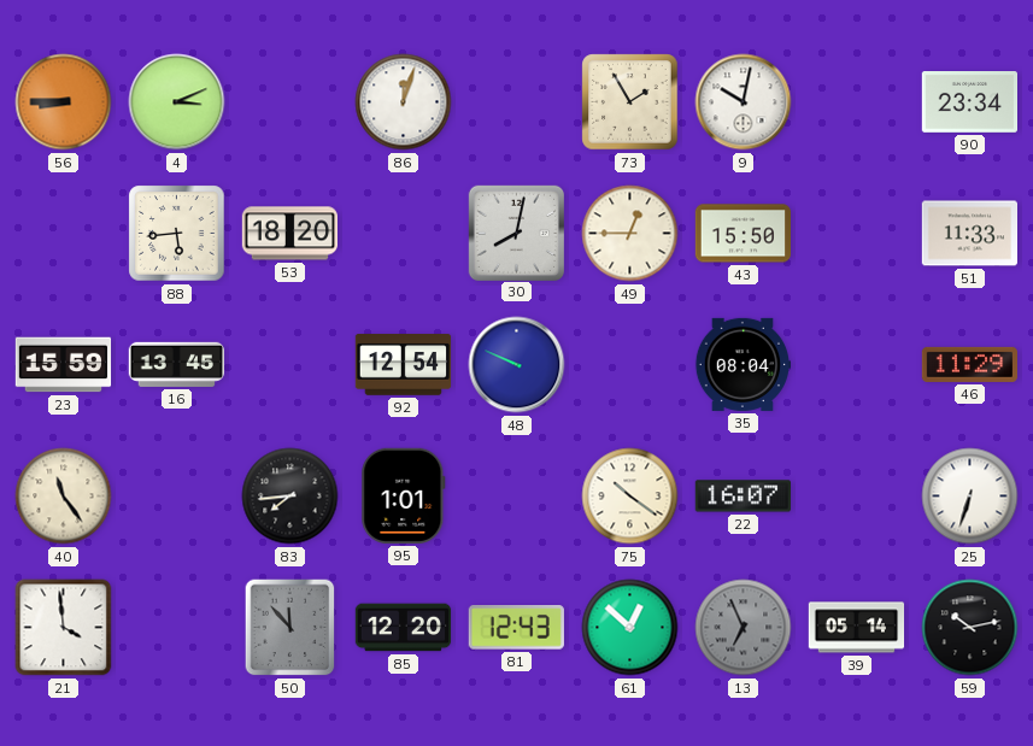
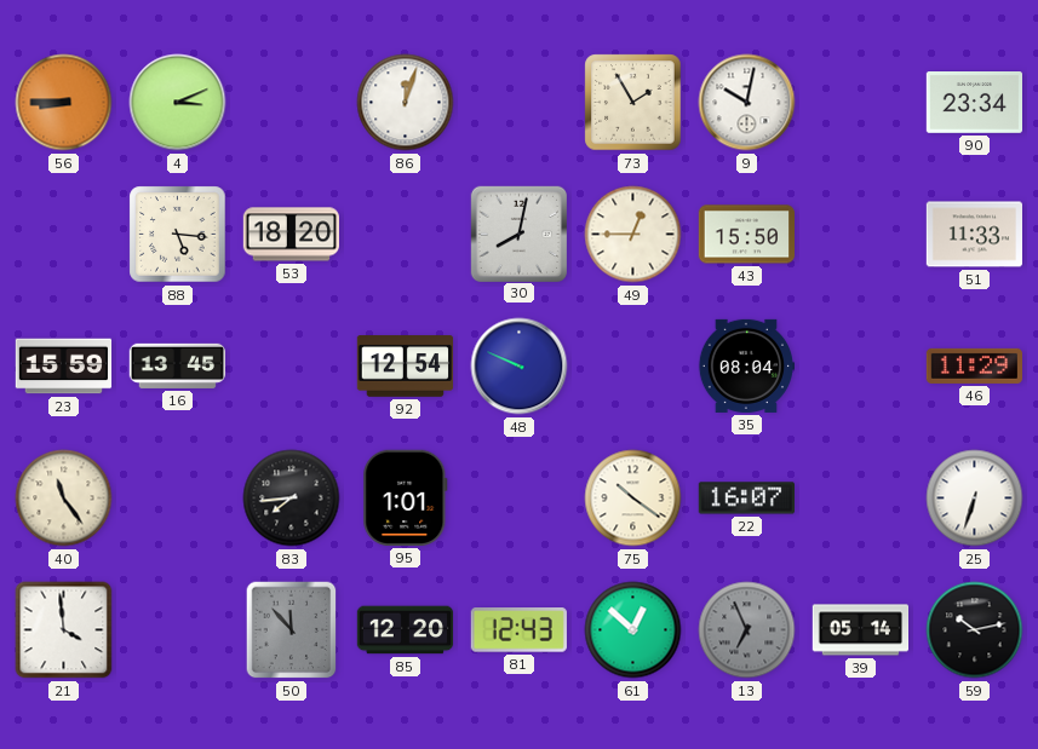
88: 5:44 -> 5:16
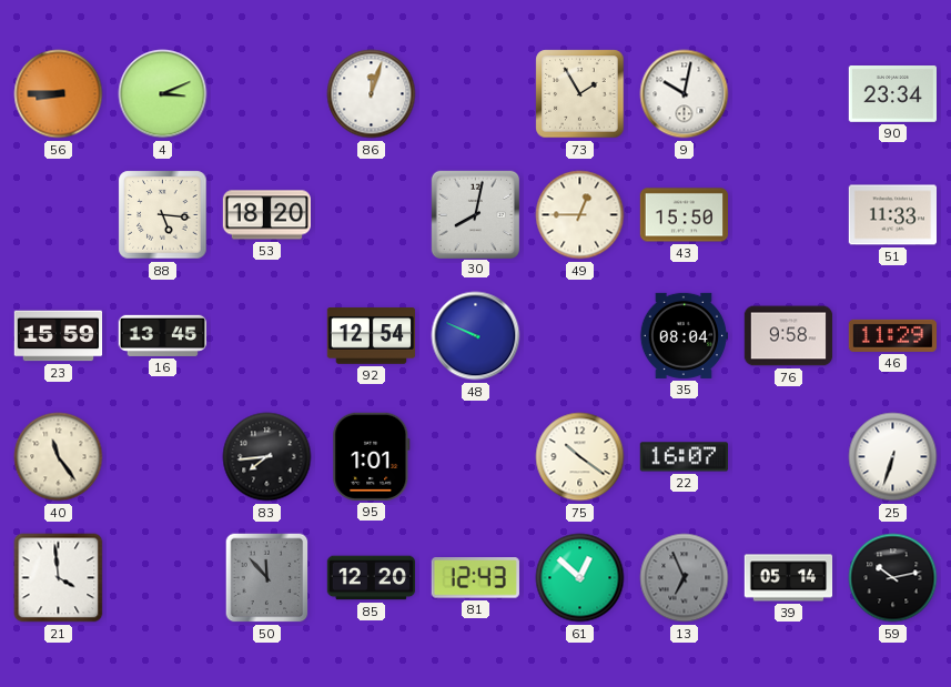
76: none -> 9:58
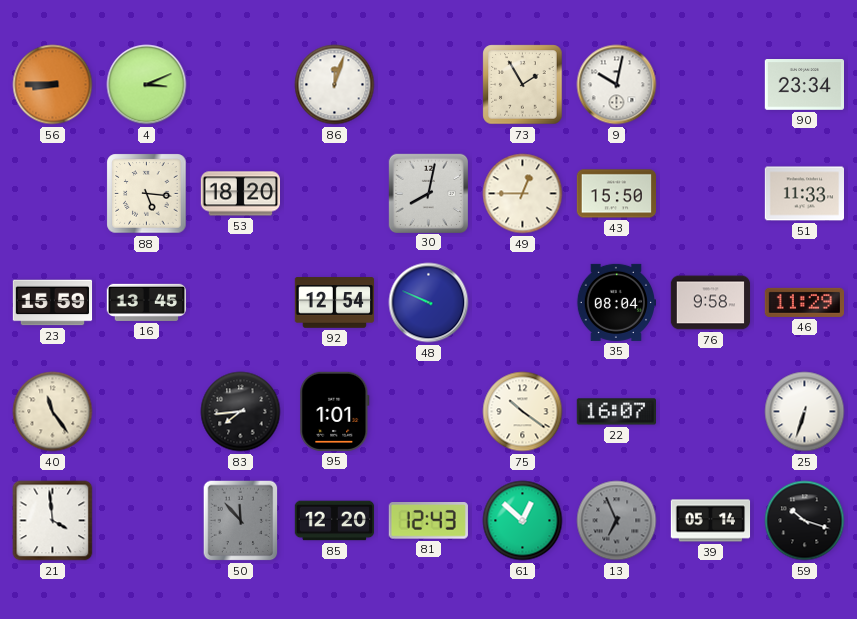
59: 10:13 -> 10:18
